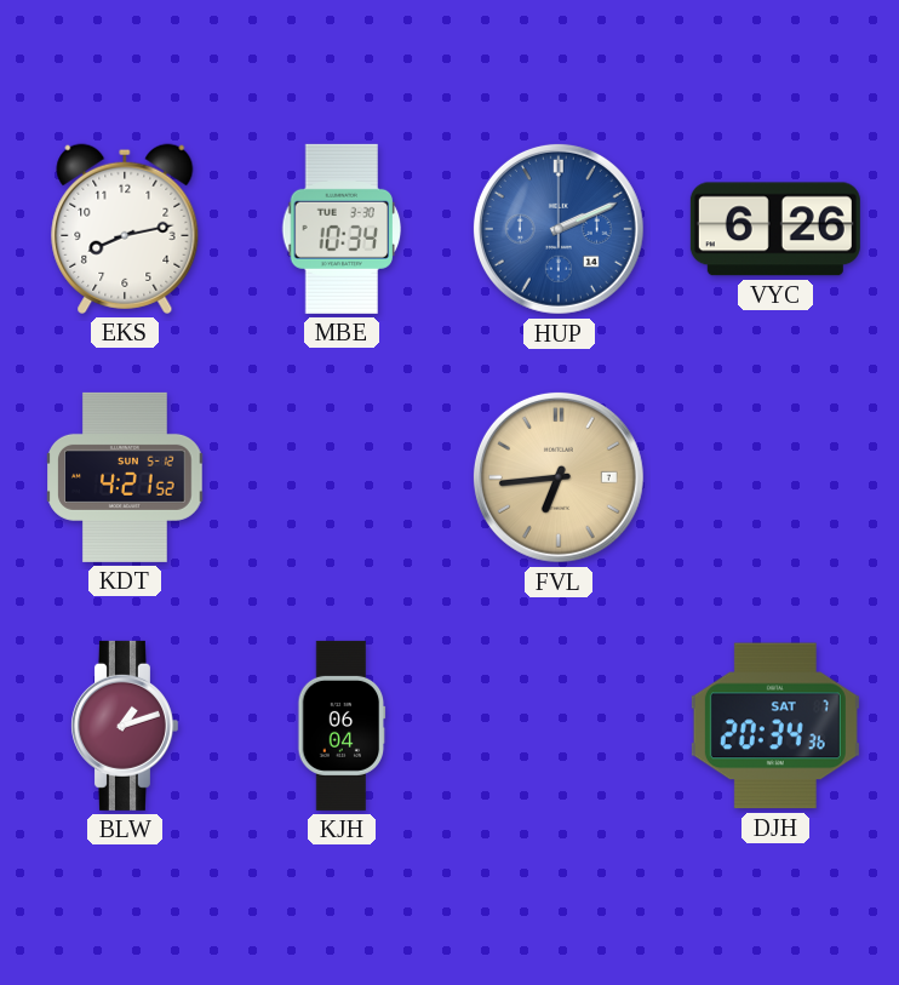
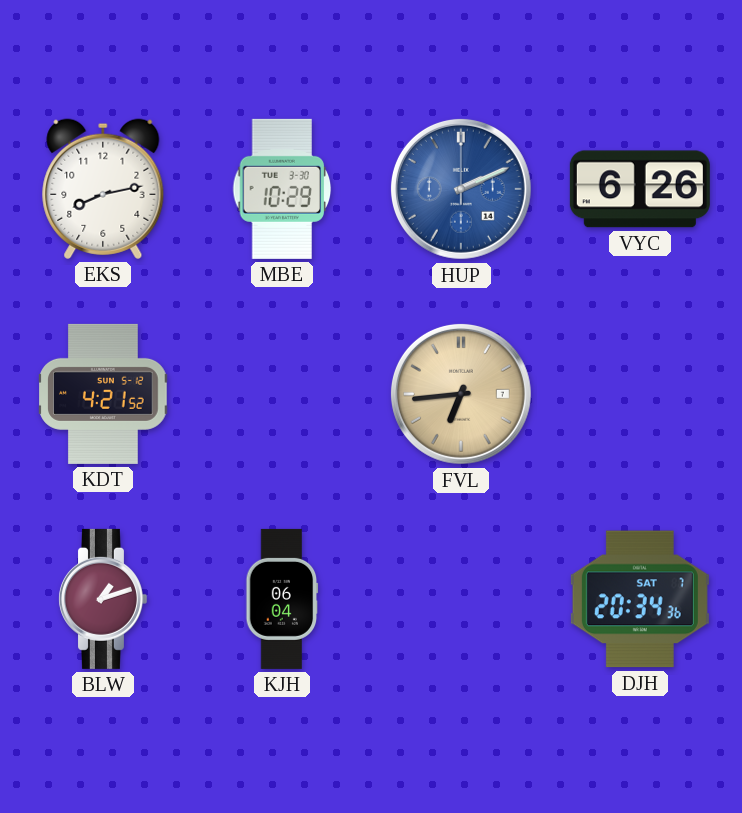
MBE: 10:34 -> 10:29
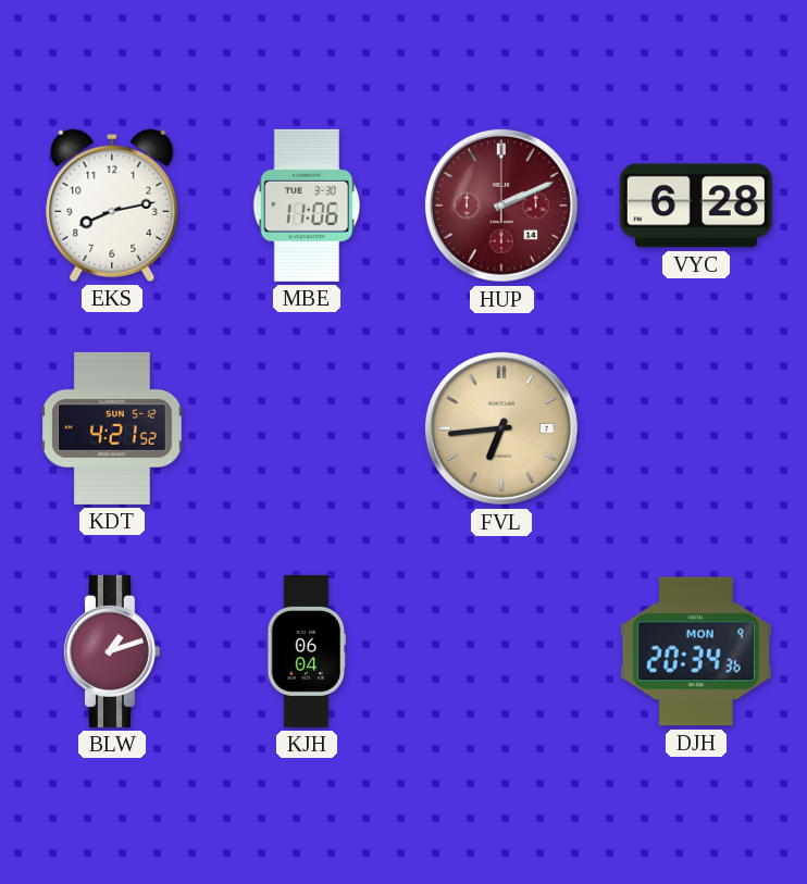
MBE: 10:29 -> 11:06
HUP dial: blue -> burgundy
VYC: 6:26 -> 6:28
DJH date: SAT 7 -> MON 9
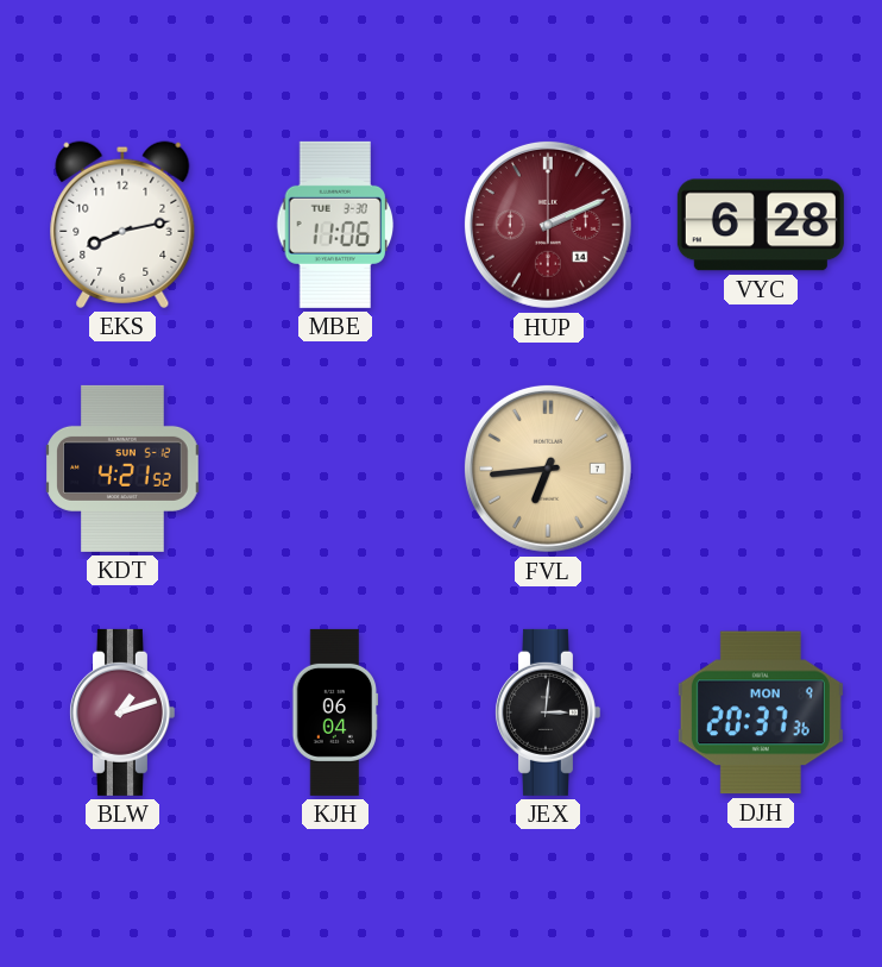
JEX: none -> 3:01
DJH: 20:34 -> 20:37
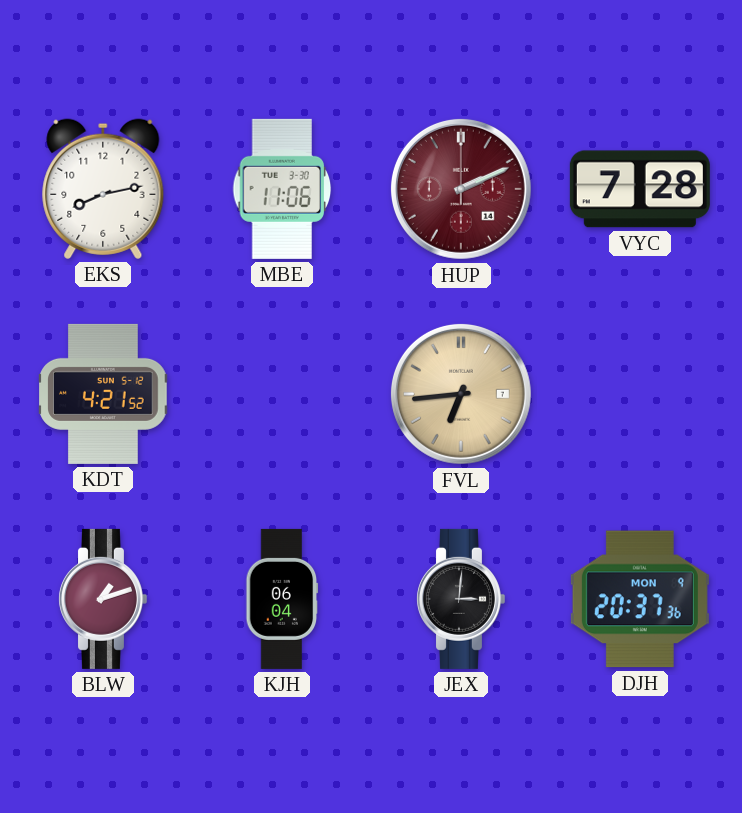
VYC: 6:28 -> 7:28
